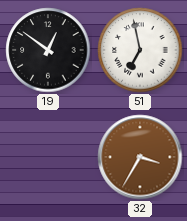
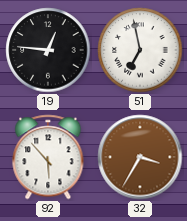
19: 12:51 -> 12:46
92: none -> 5:53
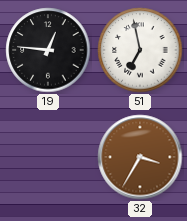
92: 5:53 -> none
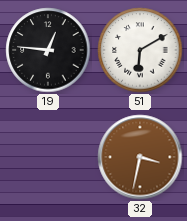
51: 6:58 -> 6:10
32: 3:35 -> 3:32
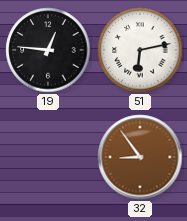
51: 6:10 -> 6:13
32: 3:32 -> 8:54
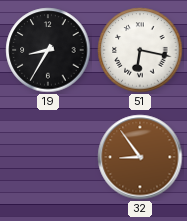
19: 12:46 -> 8:35
51: 6:13 -> 6:17
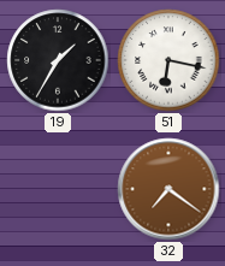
19: 8:35 -> 1:35
32: 8:54 -> 7:21
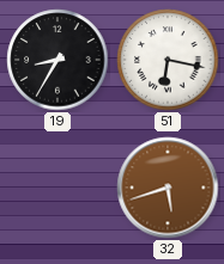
19: 1:35 -> 8:35
32: 7:21 -> 5:42
